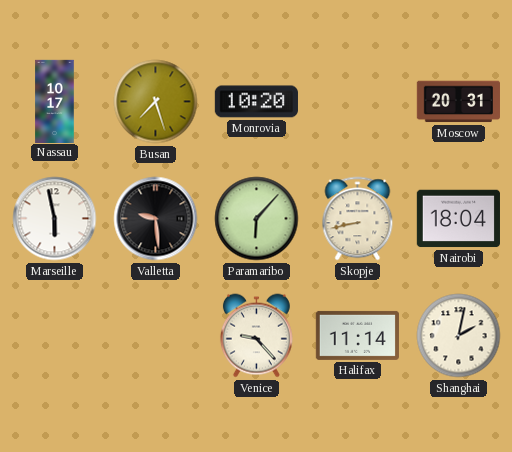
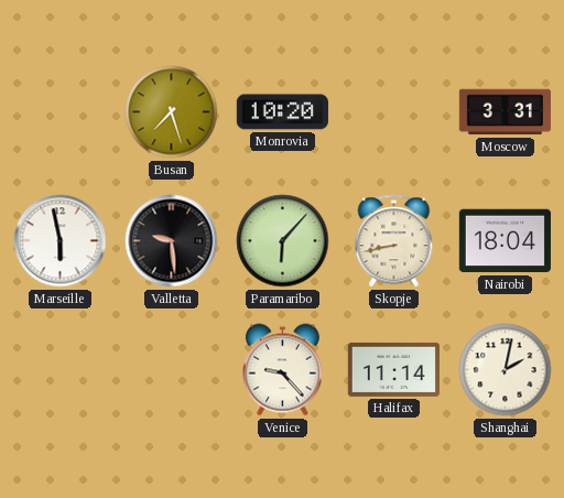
Nassau: 10:17 -> none
Moscow: 20:31 -> 3:31
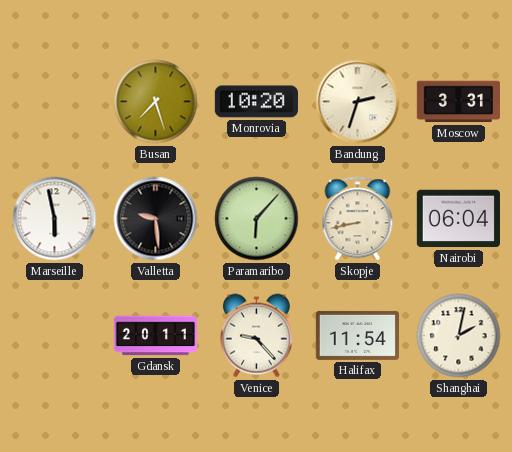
Bandung: none -> 2:33
Nairobi: 18:04 -> 06:04
Gdansk: none -> 20:11
Halifax: 11:14 -> 11:54
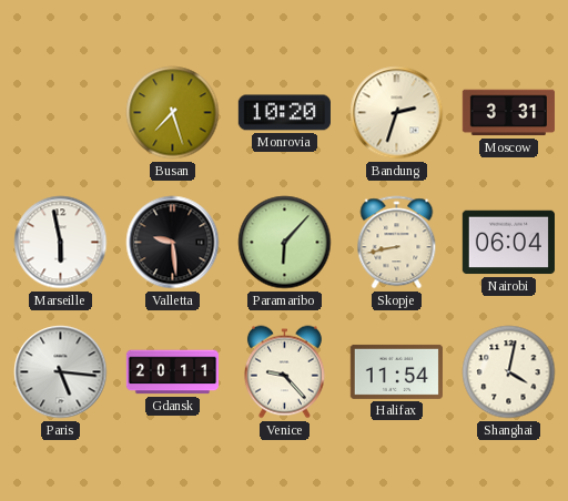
Paris: none -> 5:16
Shanghai: 2:02 -> 4:02
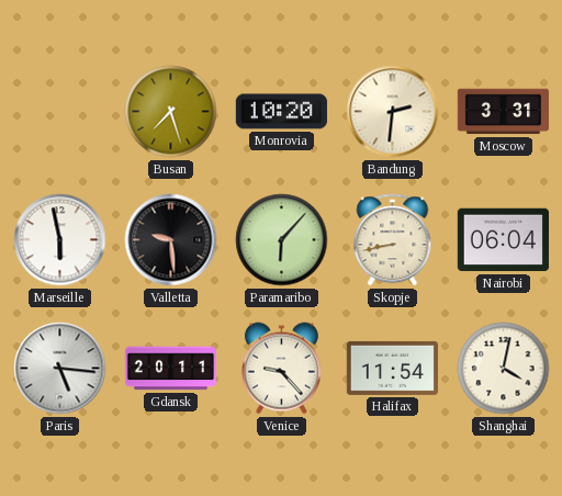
Bandung: 2:33 -> 2:31
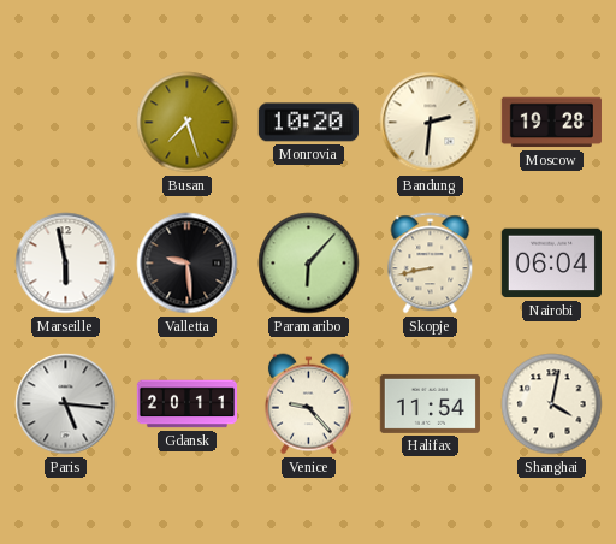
Moscow: 3:31 -> 19:28
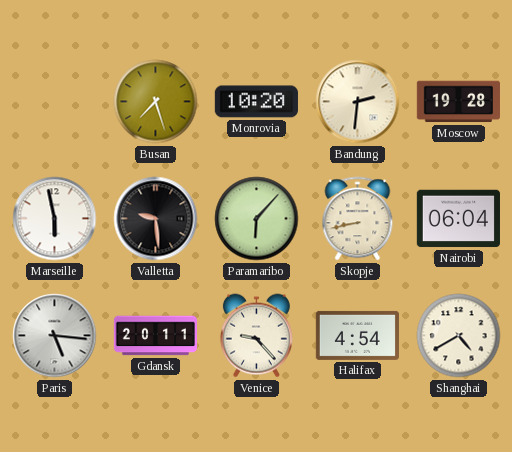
Halifax: 11:54 -> 4:54
Shanghai: 4:02 -> 4:40
